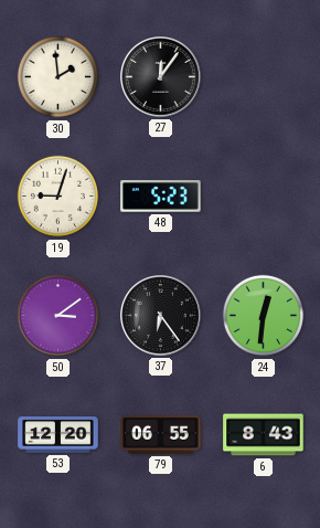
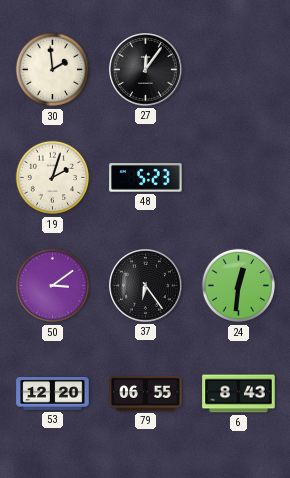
19: 9:03 -> 2:03
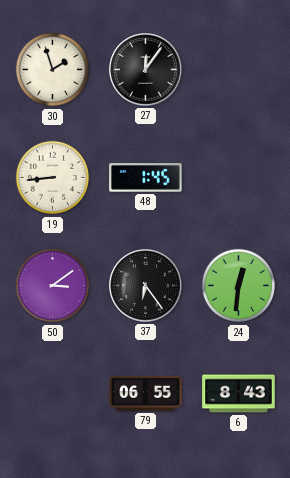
30: 1:59 -> 1:57
19: 2:03 -> 8:44
48: 5:23 -> 1:45
53: 12:20 -> none
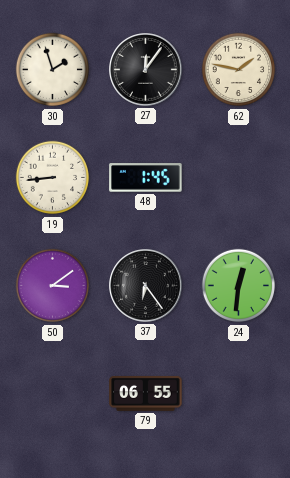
62: none -> 1:47
6: 8:43 -> none
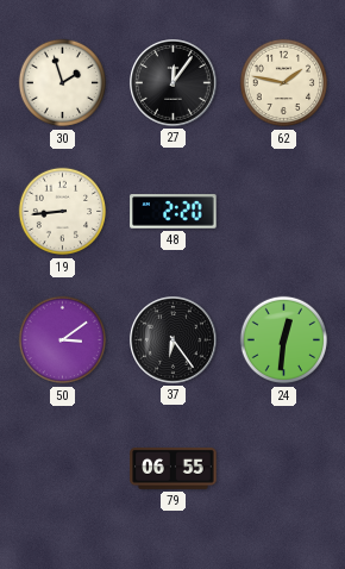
48: 1:45 -> 2:20
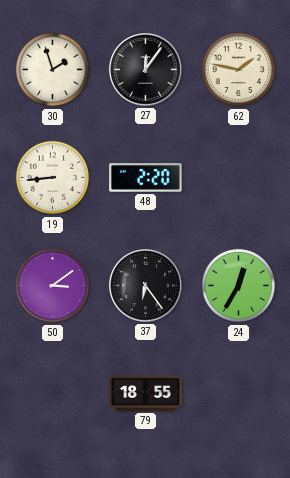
24: 12:31 -> 12:35
79: 06:55 -> 18:55
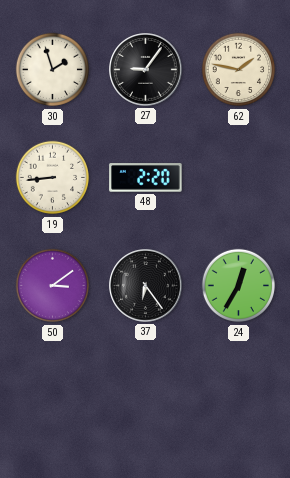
27: 12:06 -> 9:06
79: 18:55 -> none
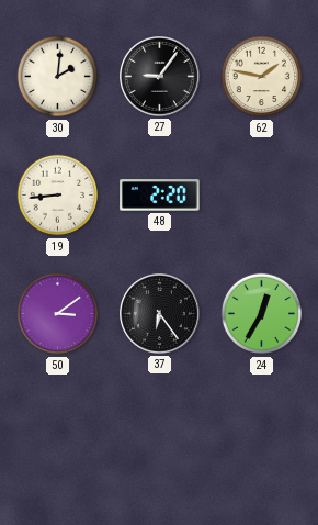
30: 1:57 -> 2:01
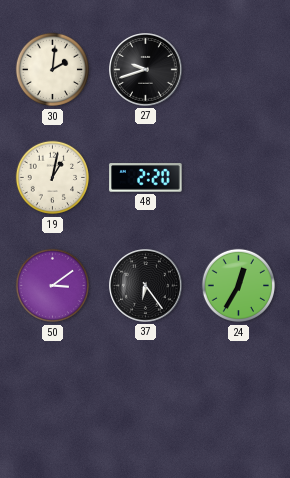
27: 9:06 -> 9:42
62: 1:47 -> none
19: 8:44 -> 1:02
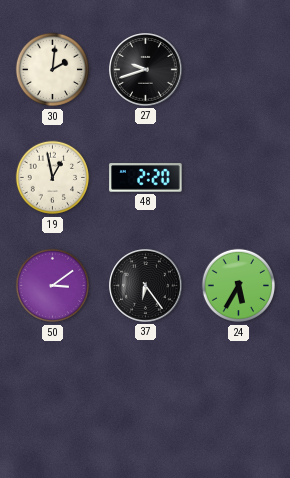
19: 1:02 -> 12:58
24: 12:35 -> 5:35
